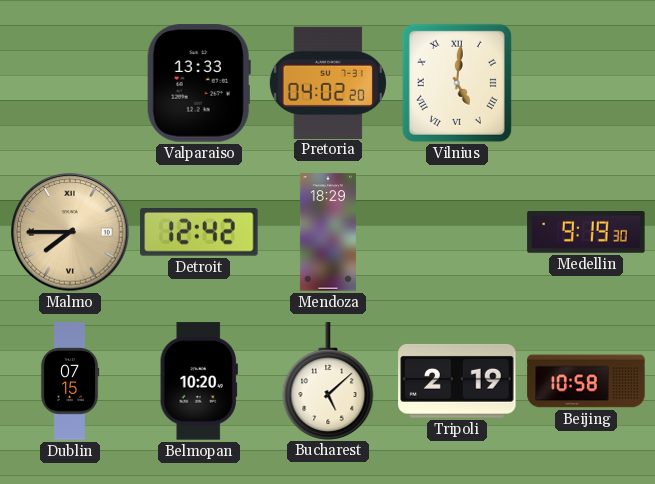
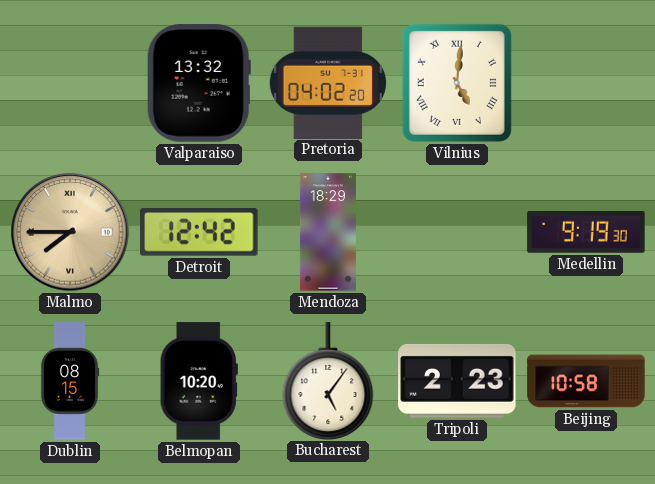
Valparaiso: 13:33 -> 13:32
Dublin: 07:15 -> 08:15
Bucharest: 5:08 -> 5:06
Tripoli: 2:19 -> 2:23
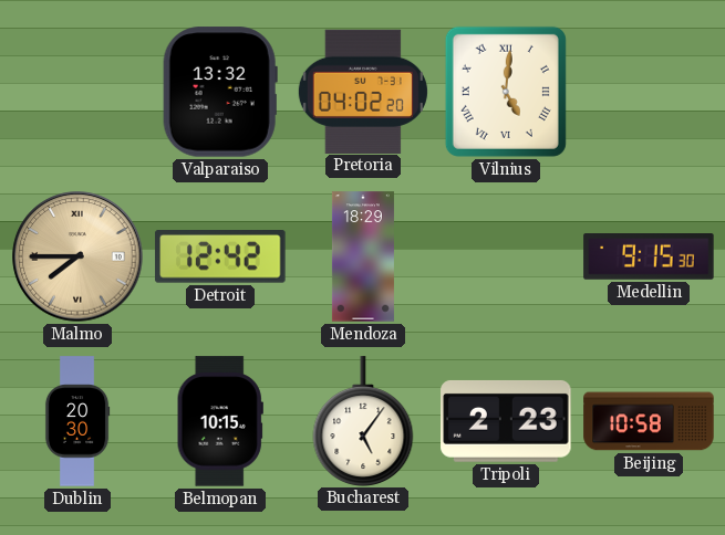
Medellin: 9:19 -> 9:15
Dublin: 08:15 -> 20:30
Belmopan: 10:20 -> 10:15
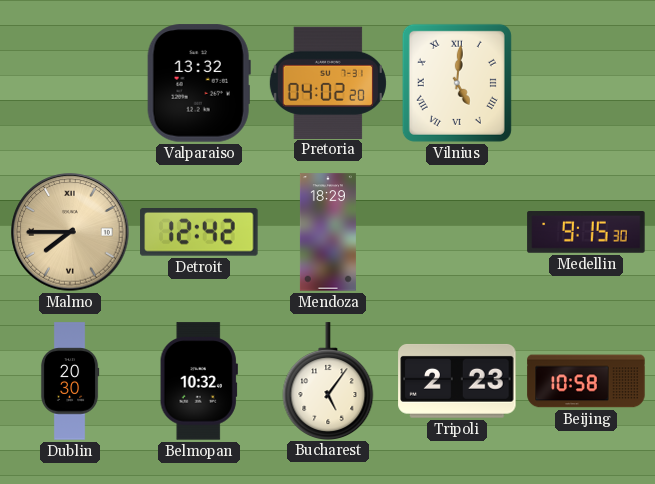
Belmopan: 10:15 -> 10:32
